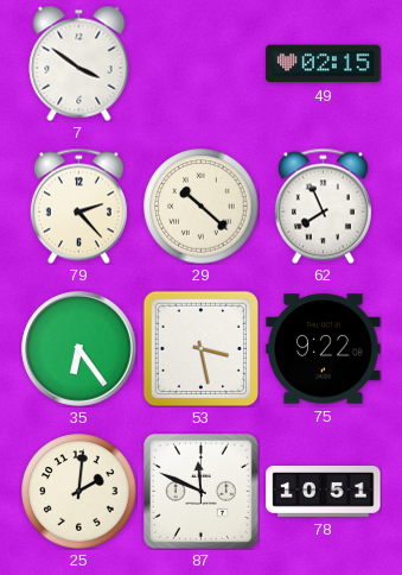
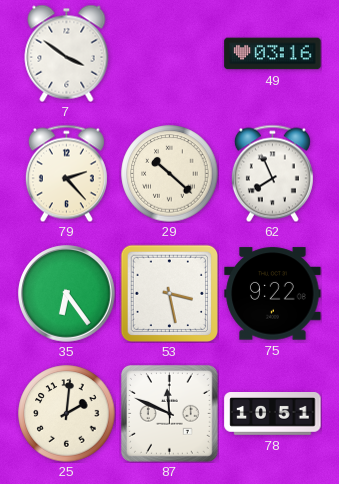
49: 02:15 -> 03:16
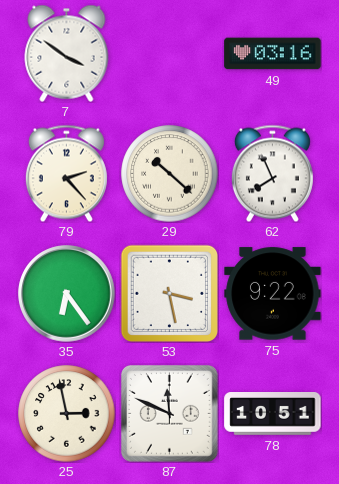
25: 2:01 -> 2:58
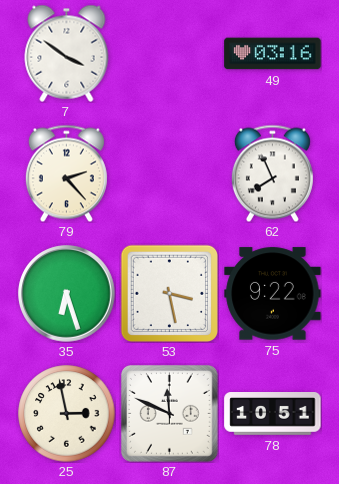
29: 10:22 -> none
35: 6:24 -> 6:27
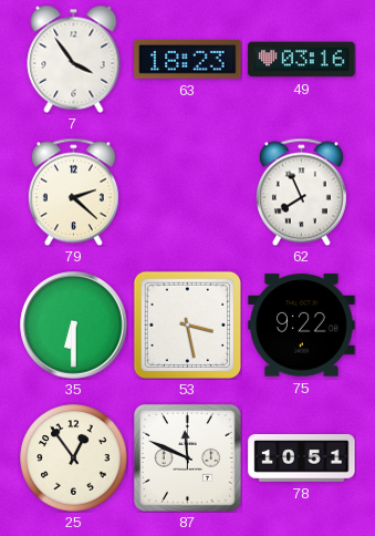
7: 3:51 -> 3:54
63: none -> 18:23
79: 2:23 -> 2:22
35: 6:27 -> 6:30
25: 2:58 -> 12:54
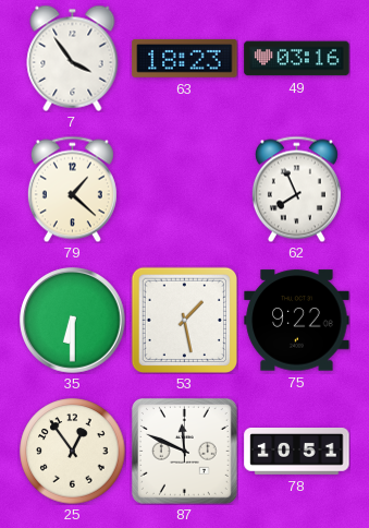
79: 2:22 -> 1:22
53: 3:28 -> 1:28
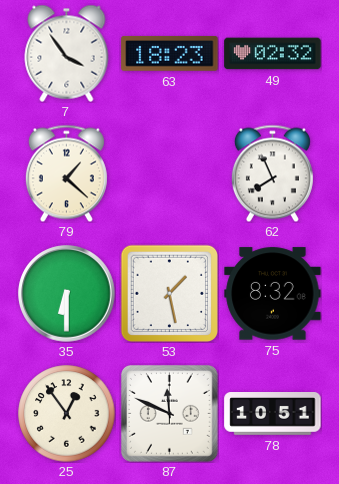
49: 03:16 -> 02:32
75: 9:22 -> 8:32
